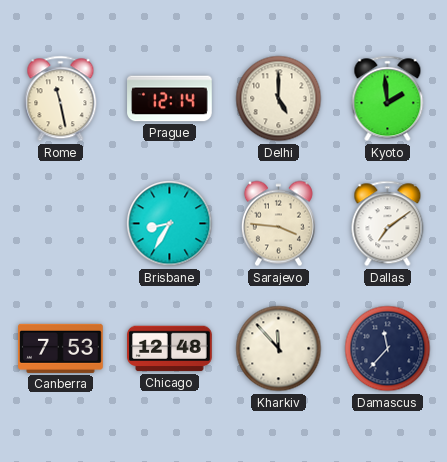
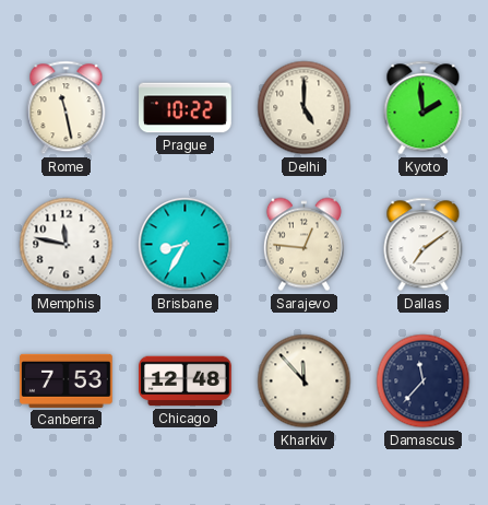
Prague: 12:14 -> 10:22
Memphis: none -> 11:47
Sarajevo: 3:46 -> 12:46
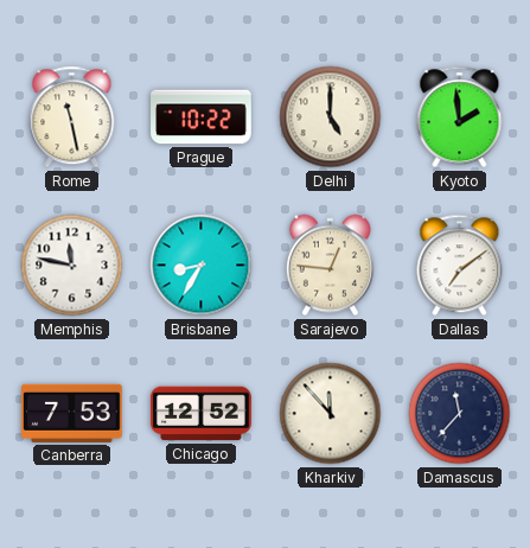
Chicago: 12:48 -> 12:52
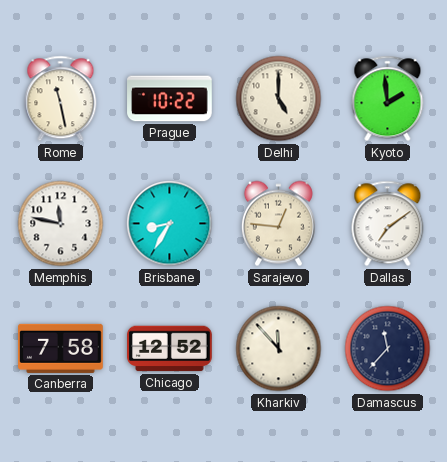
Canberra: 7:53 -> 7:58
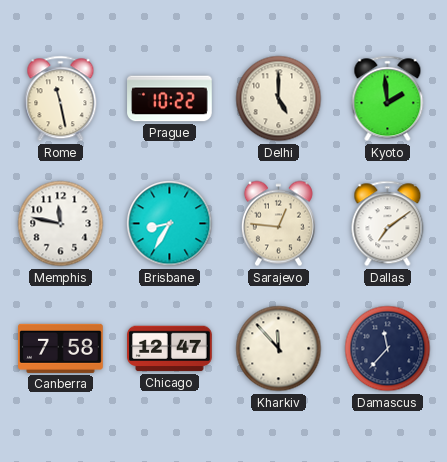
Chicago: 12:52 -> 12:47
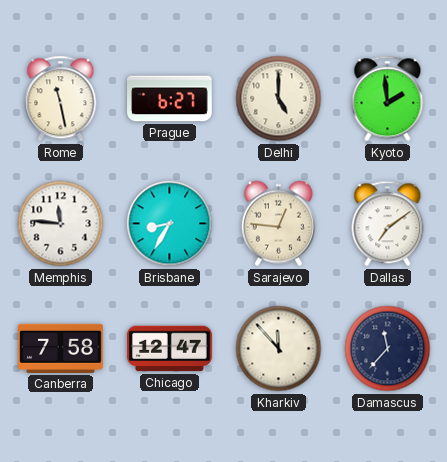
Prague: 10:22 -> 6:27
Memphis: 11:47 -> 11:46
